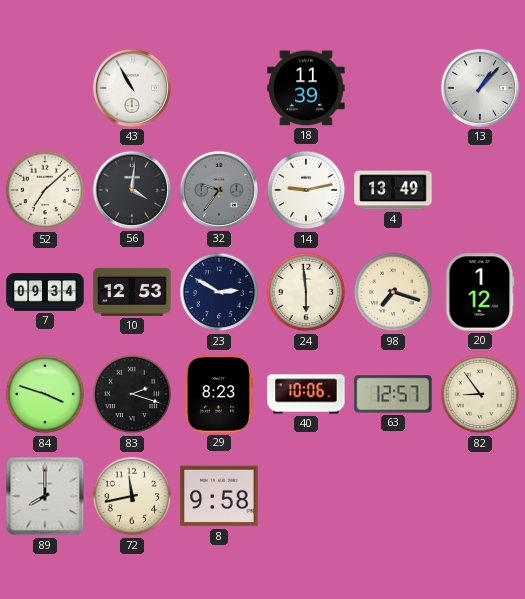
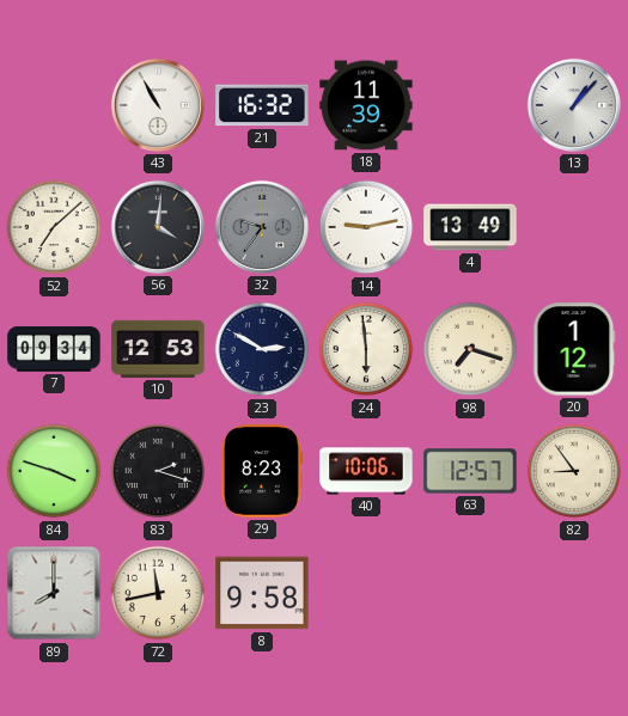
21: none -> 16:32
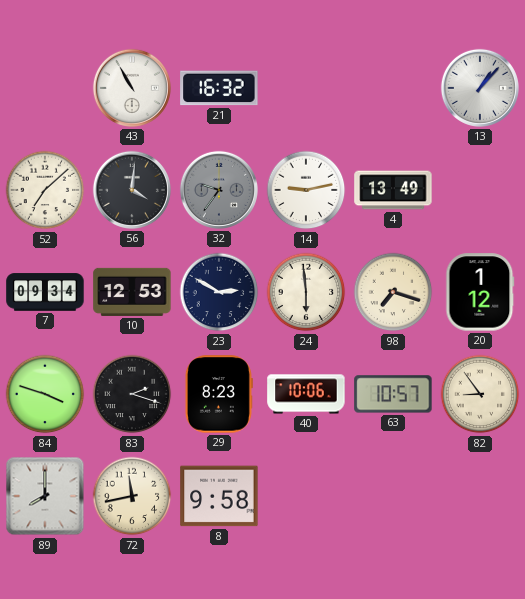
18: 11:39 -> none
63: 12:57 -> 10:57
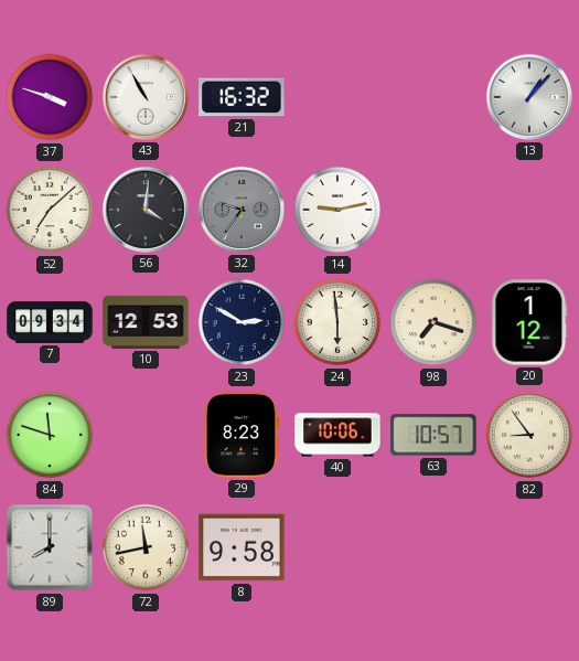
37: none -> 3:48
4: 13:49 -> none
84: 3:48 -> 11:48
83: 2:18 -> none
